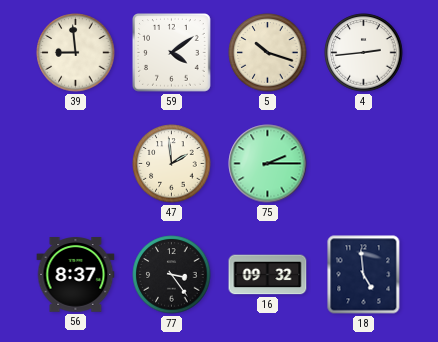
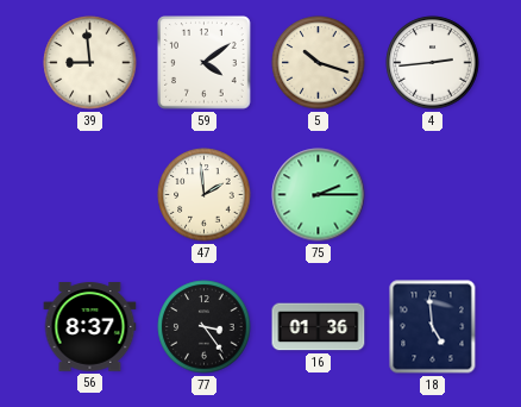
16: 09:32 -> 01:36
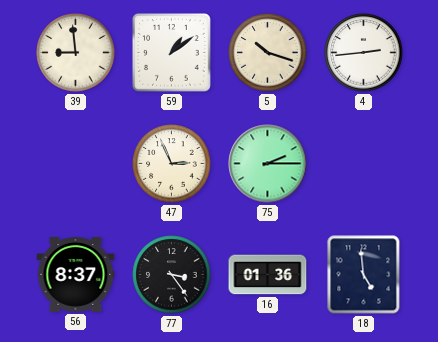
59: 4:09 -> 1:09
47: 1:59 -> 2:56
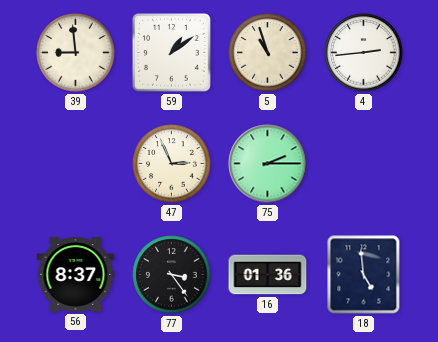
5: 10:18 -> 10:57
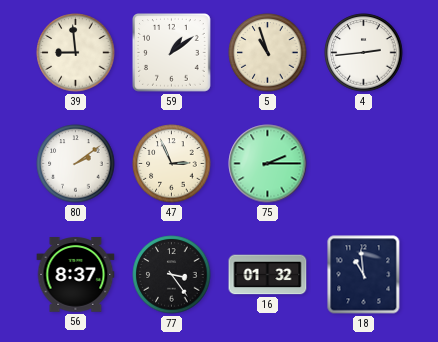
80: none -> 2:09
16: 01:36 -> 01:32
18: 4:59 -> 10:59
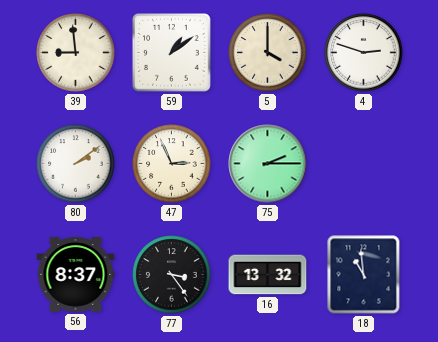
5: 10:57 -> 4:00
4: 2:44 -> 2:48
16: 01:32 -> 13:32
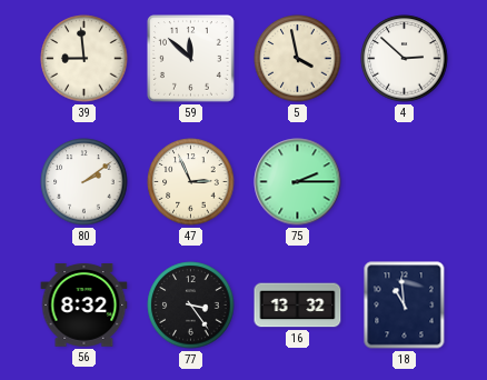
59: 1:09 -> 11:52
5: 4:00 -> 3:58
4: 2:48 -> 2:52
56: 8:37 -> 8:32
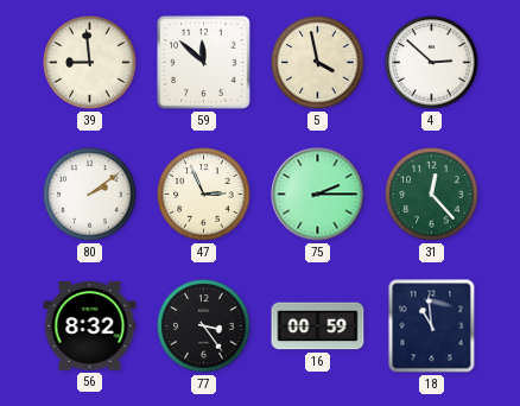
31: none -> 12:23
16: 13:32 -> 00:59
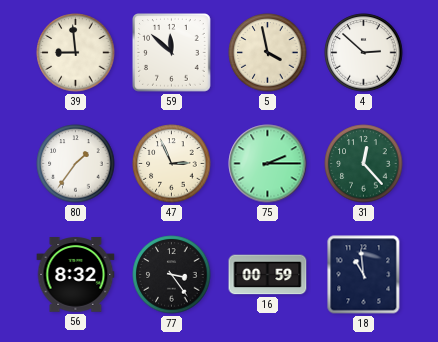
80: 2:09 -> 1:36
